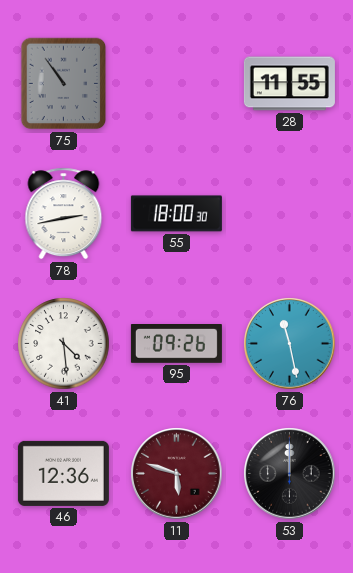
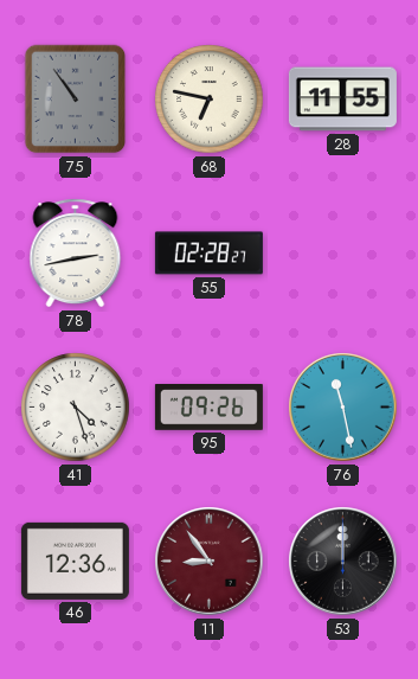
68: none -> 6:47
55: 18:00 -> 02:28
41: 4:29 -> 4:27
11: 5:48 -> 8:54
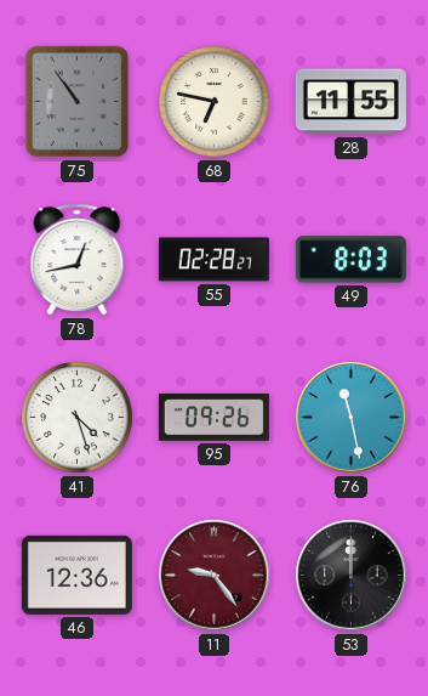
78: 2:43 -> 12:43
49: none -> 8:03
11: 8:54 -> 9:24
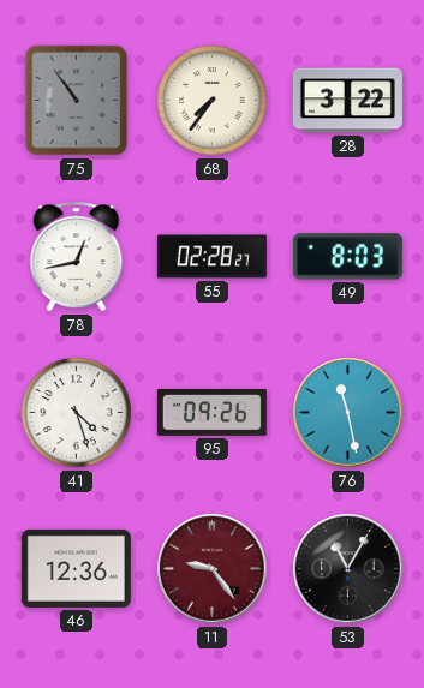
68: 6:47 -> 7:36
28: 11:55 -> 3:22
53: 12:00 -> 11:05
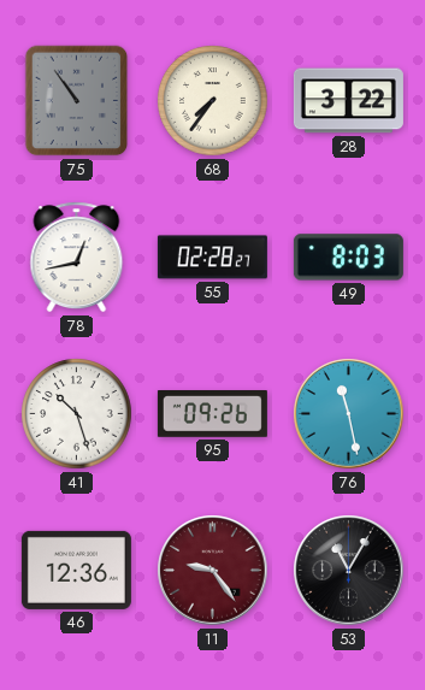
41: 4:27 -> 10:27
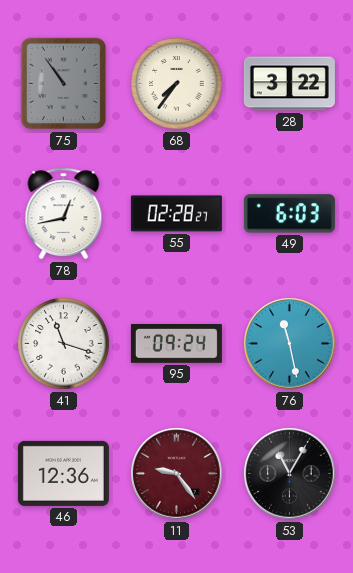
49: 8:03 -> 6:03
41: 10:27 -> 11:18
95: 09:26 -> 09:24
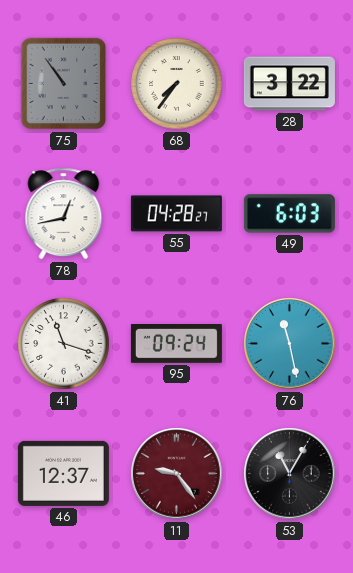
55: 02:28 -> 04:28
46: 12:36 -> 12:37
